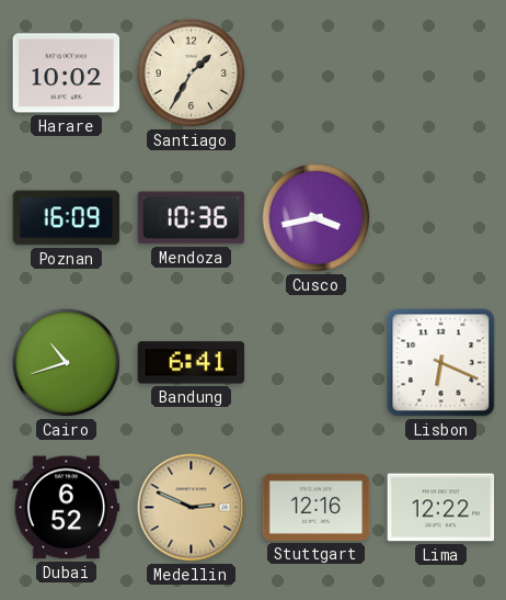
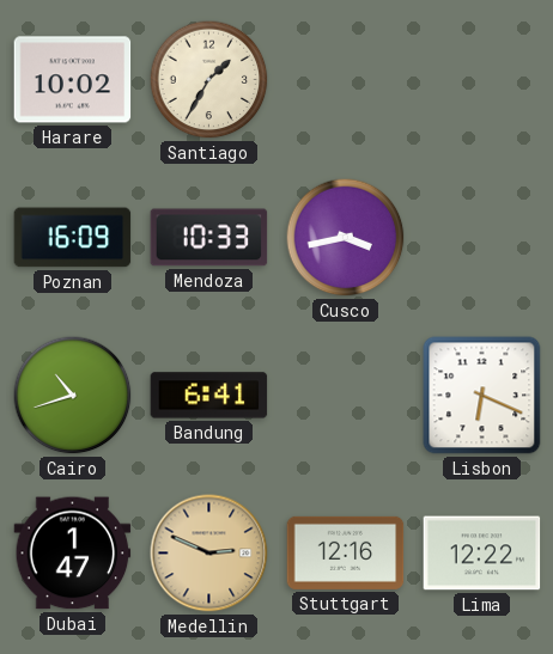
Mendoza: 10:36 -> 10:33
Dubai: 6:52 -> 1:47
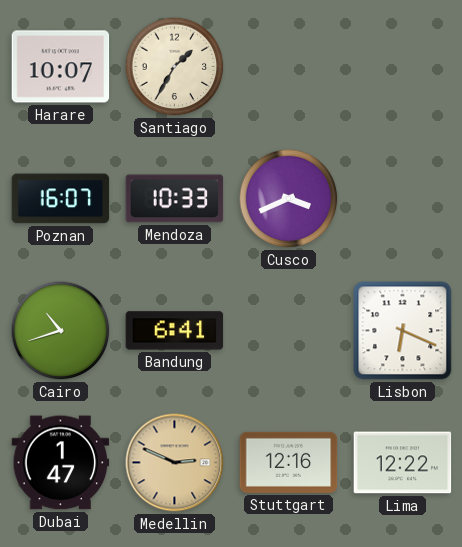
Harare: 10:02 -> 10:07
Poznan: 16:09 -> 16:07
Cusco: 3:43 -> 3:41
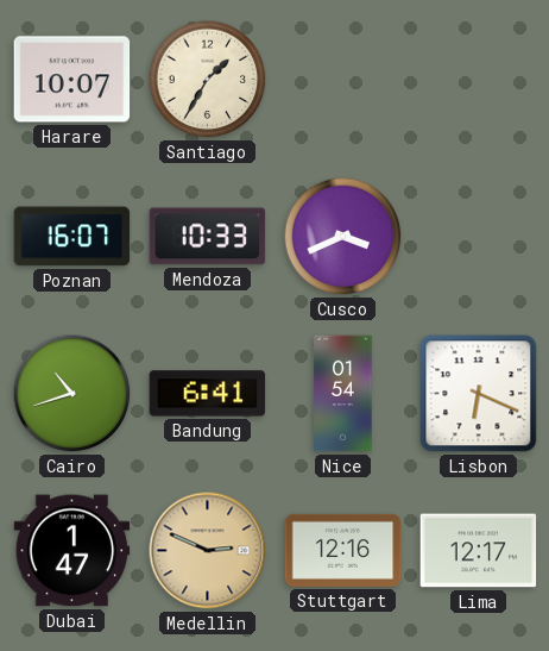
Nice: none -> 01:54
Lima: 12:22 -> 12:17
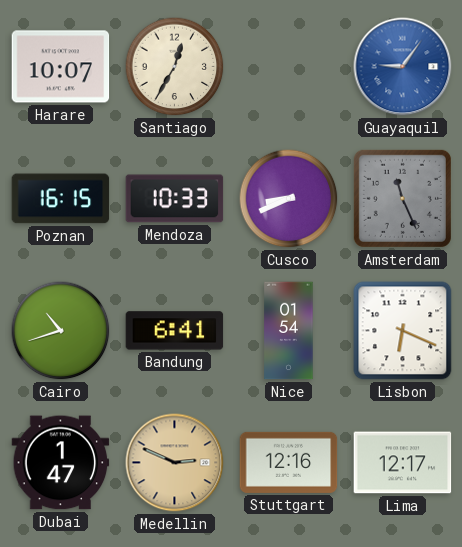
Santiago: 1:35 -> 12:35
Guayaquil: none -> 9:06
Poznan: 16:07 -> 16:15
Cusco: 3:41 -> 8:41
Amsterdam: none -> 11:26
